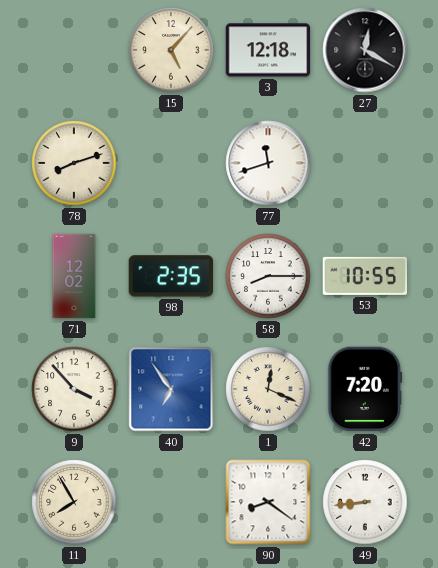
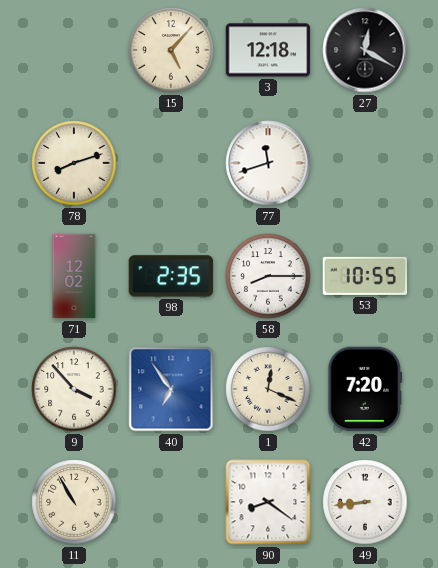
11: 7:55 -> 10:55
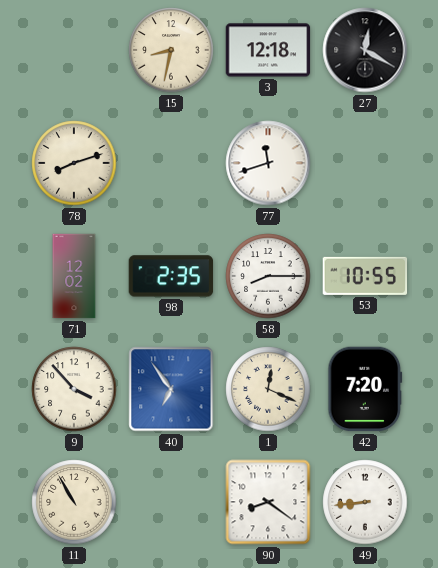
15: 5:07 -> 8:32
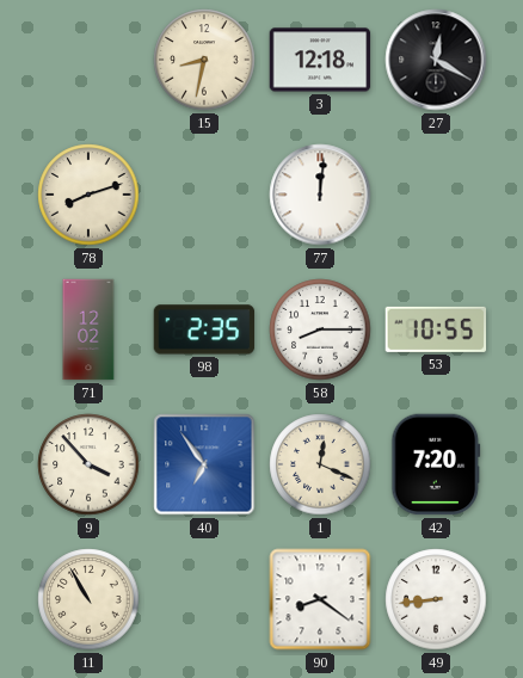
77: 11:42 -> 12:01
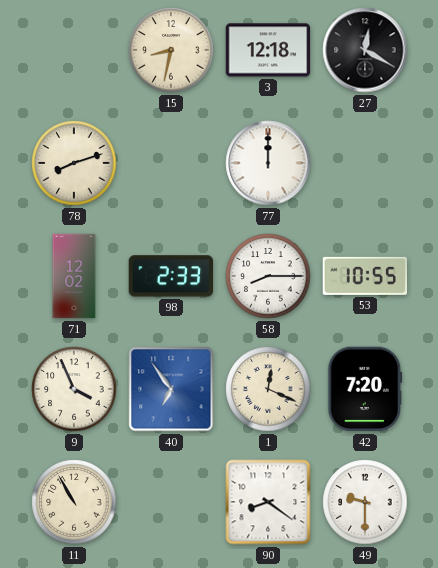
77: 12:01 -> 12:00
98: 2:35 -> 2:33
9: 3:53 -> 3:56
49: 8:44 -> 9:30
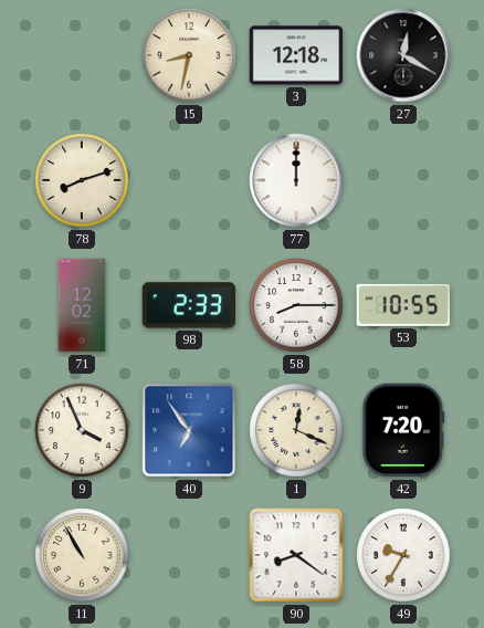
49: 9:30 -> 9:35
